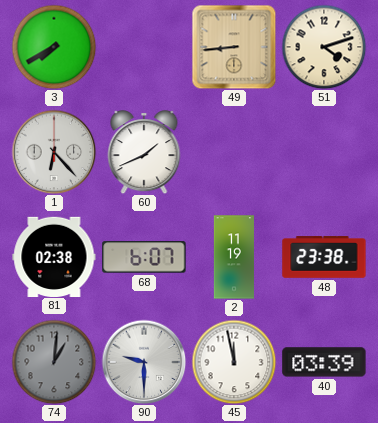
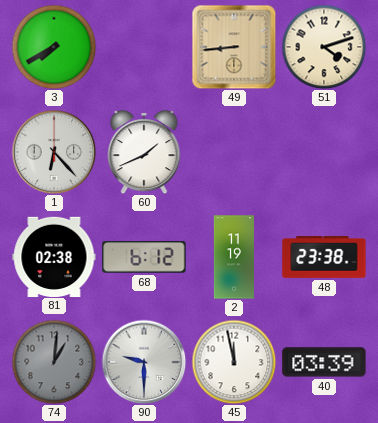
68: 6:07 -> 6:12
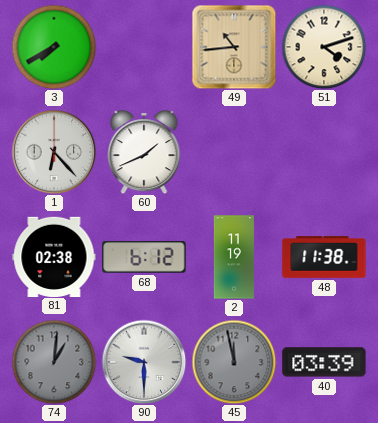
49: 8:44 -> 10:44
48: 23:38 -> 11:38
45 dial: white -> grey
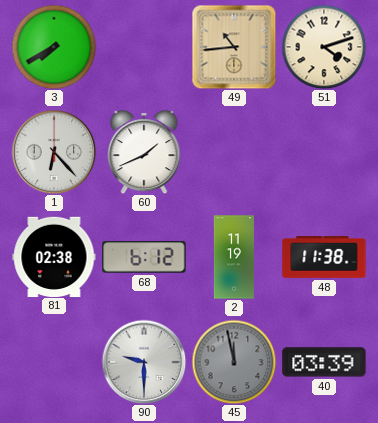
74: 1:01 -> none
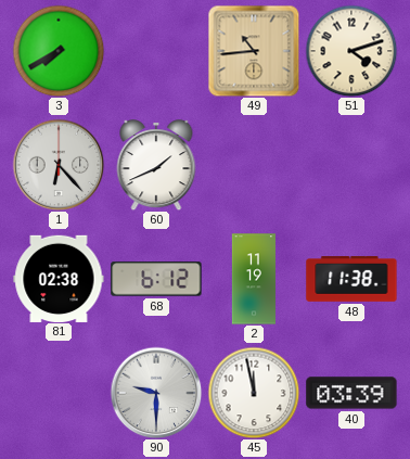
45 dial: grey -> white
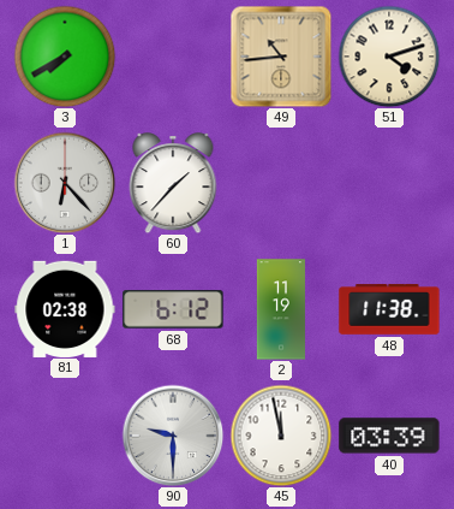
60: 1:41 -> 1:37
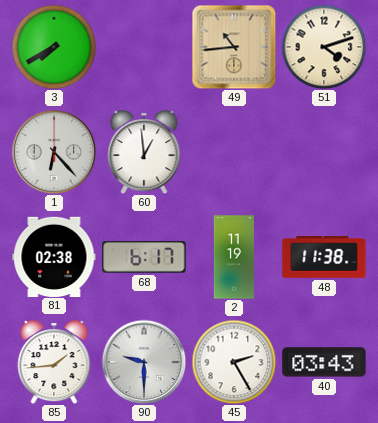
60: 1:37 -> 12:59
68: 6:12 -> 6:17
85: none -> 1:44
45: 11:58 -> 2:25
40: 03:39 -> 03:43
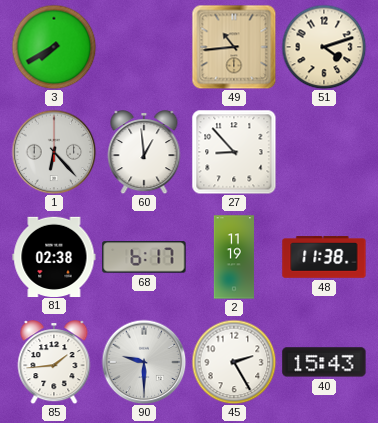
27: none -> 8:53
40: 03:43 -> 15:43
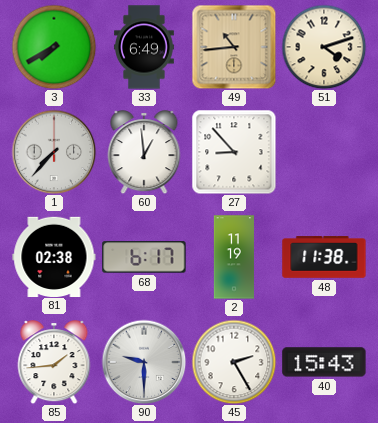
33: none -> 6:49
1: 6:23 -> 7:37
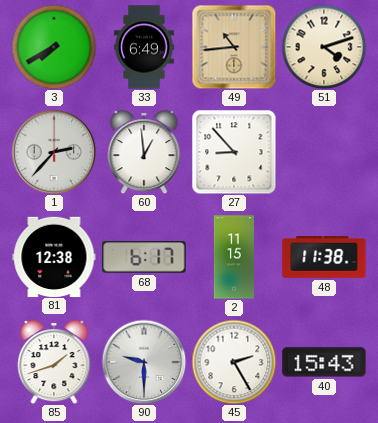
1: 7:37 -> 2:37
81: 02:38 -> 12:38
2: 11:19 -> 11:15
85: 1:44 -> 1:42
